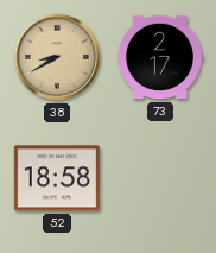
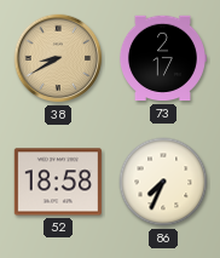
86: none -> 7:34
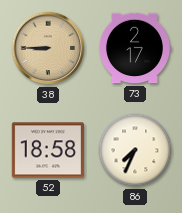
38: 8:40 -> 8:45
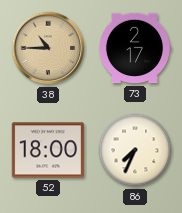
38: 8:45 -> 10:45
52: 18:58 -> 18:00
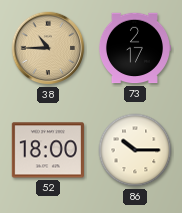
86: 7:34 -> 10:15
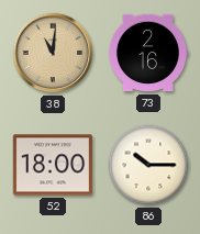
38: 10:45 -> 11:01
73: 2:17 -> 2:16
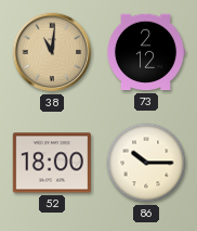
73: 2:16 -> 2:12
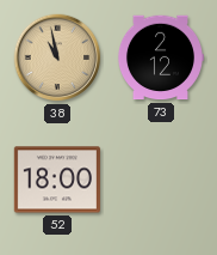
38: 11:01 -> 10:58
86: 10:15 -> none
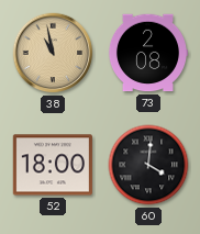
73: 2:12 -> 2:08
60: none -> 4:01
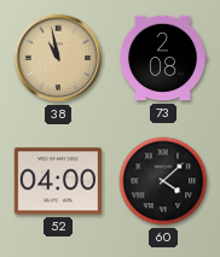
52: 18:00 -> 04:00
60: 4:01 -> 4:08
